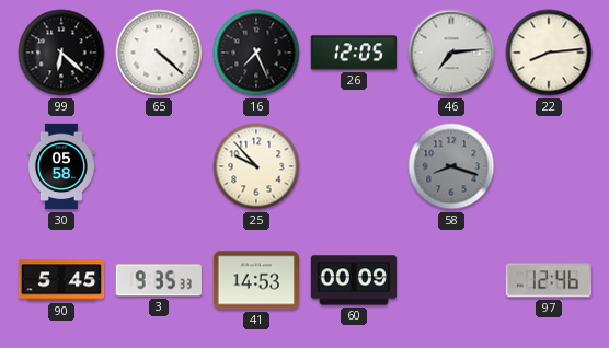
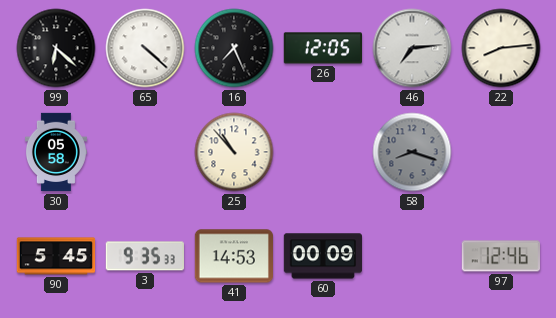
25: 9:53 -> 10:53
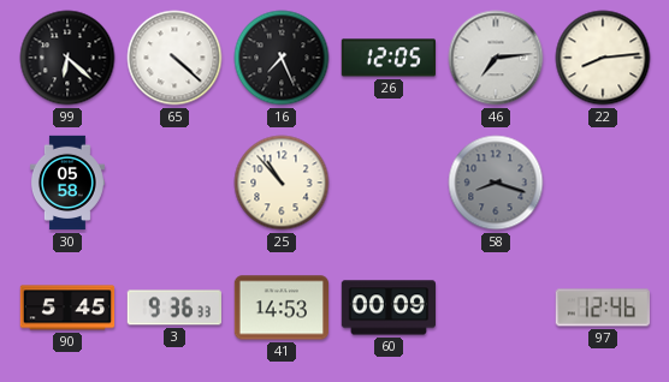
3: 9:35 -> 9:36
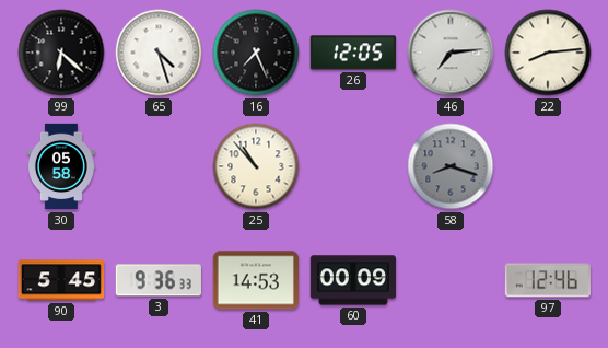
65: 4:22 -> 4:27
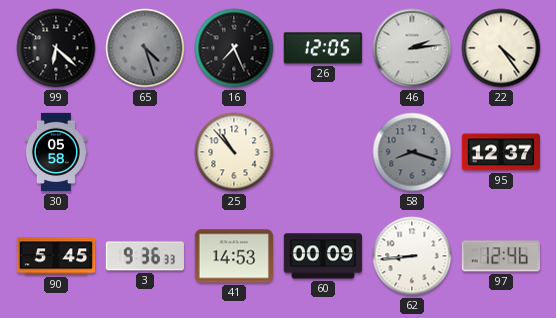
65 dial: white -> grey
46: 7:14 -> 2:14
22: 8:14 -> 4:24
95: none -> 12:37
62: none -> 8:44
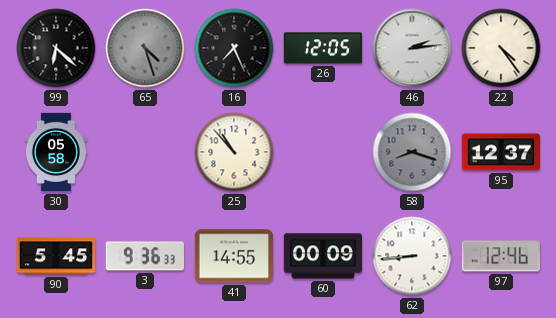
41: 14:53 -> 14:55
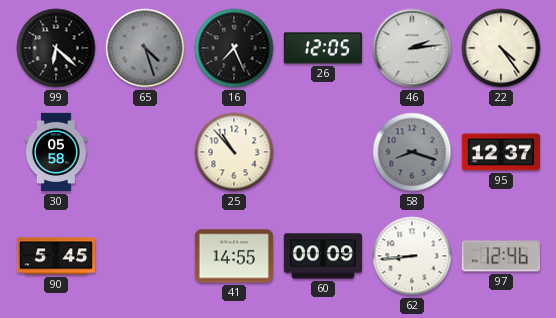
3: 9:36 -> none
